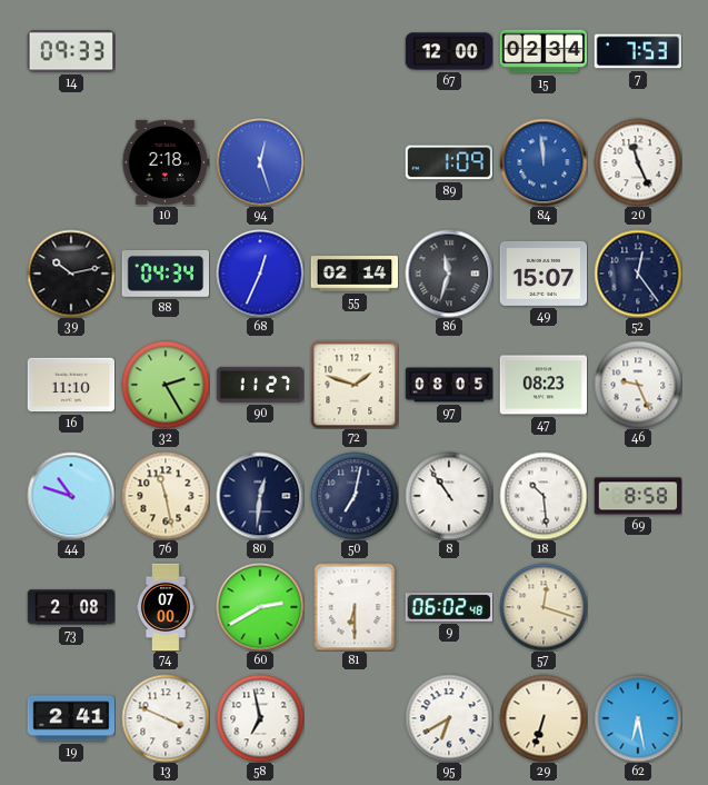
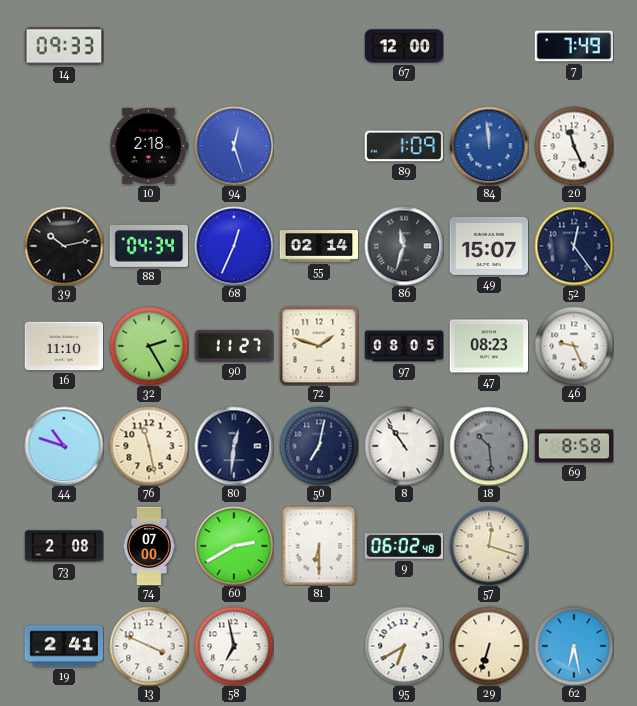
15: 02:34 -> none
7: 7:53 -> 7:49
18 dial: white -> grey
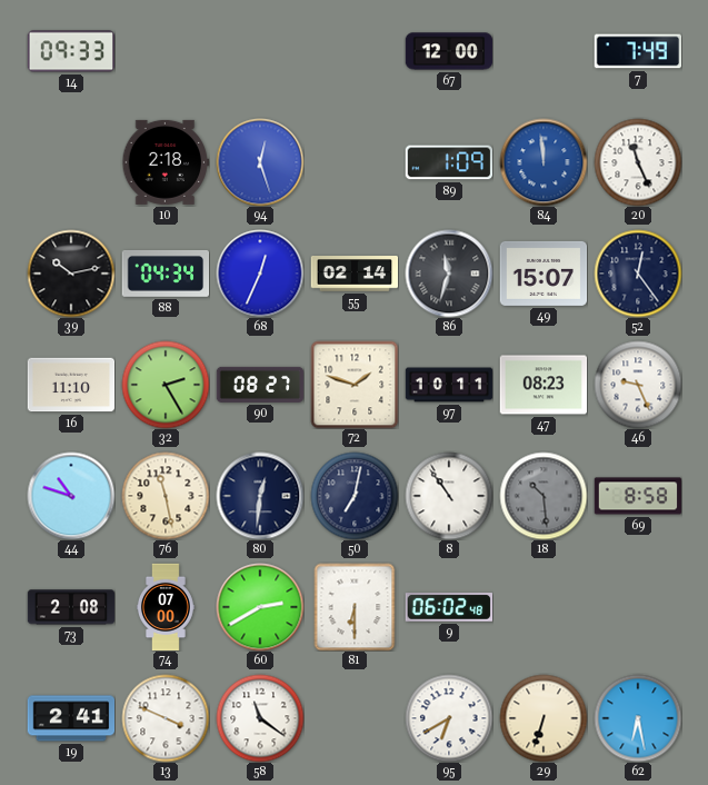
90: 11:27 -> 08:27
97: 08:05 -> 10:11
57: 12:18 -> none
58: 6:58 -> 11:21
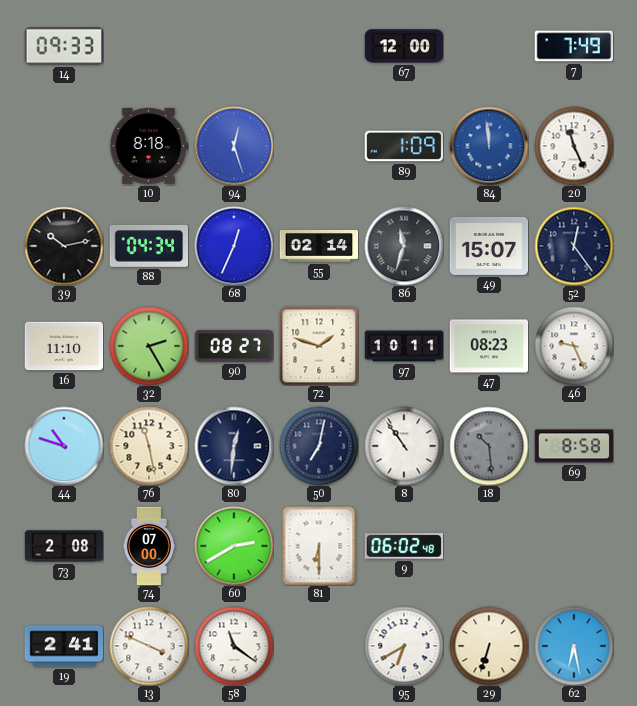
10: 2:18 -> 8:18
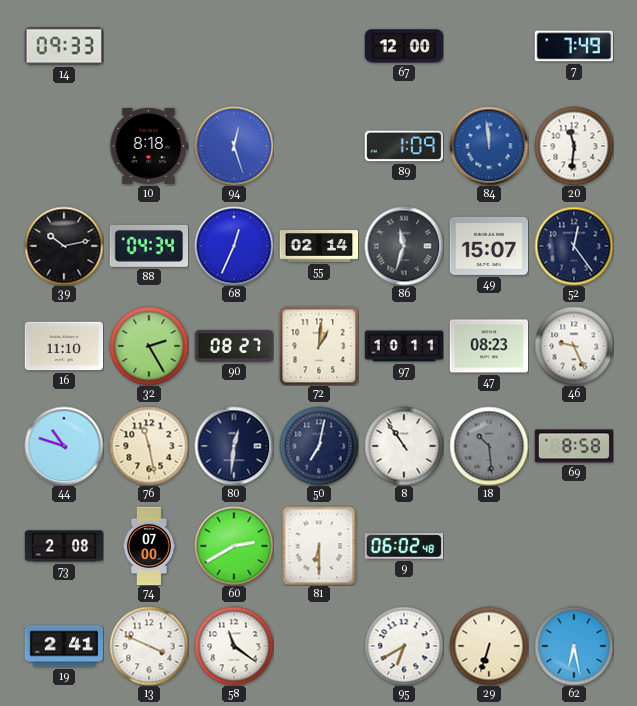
20: 11:26 -> 11:31
72: 1:48 -> 1:01
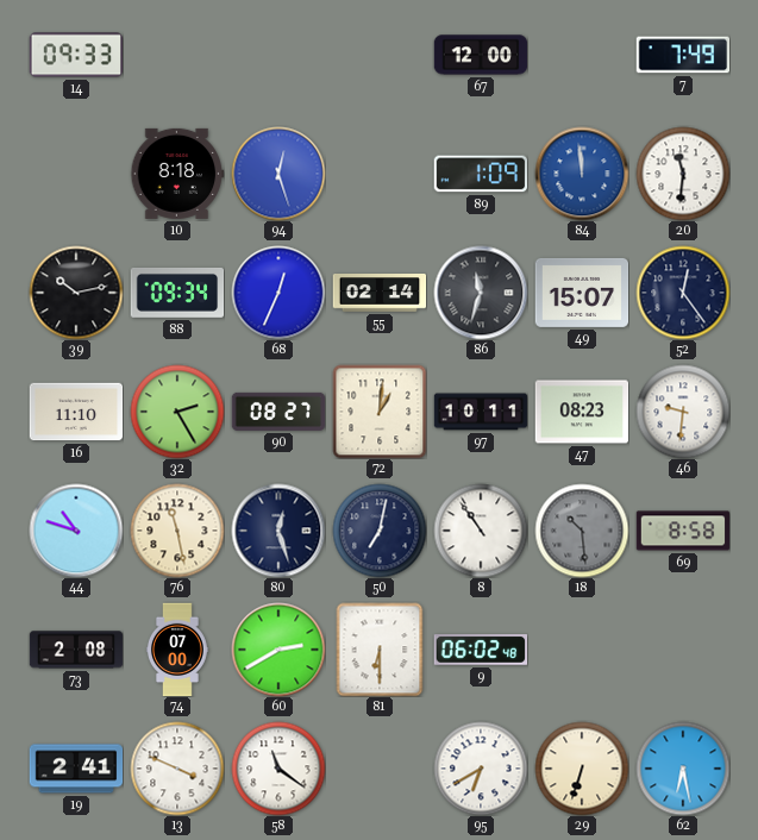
88: 04:34 -> 09:34
46: 9:26 -> 9:31
80: 12:31 -> 12:27
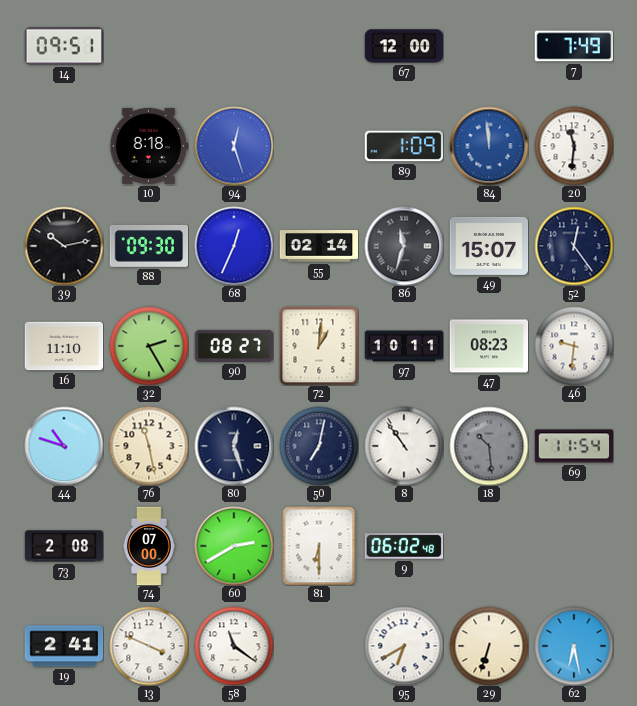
14: 09:33 -> 09:51
88: 09:34 -> 09:30
69: 8:58 -> 11:54
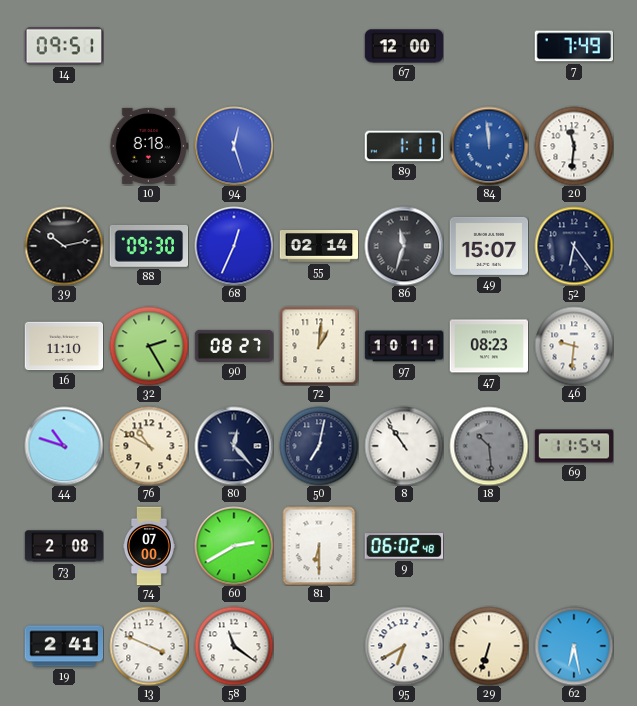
89: 1:09 -> 1:11
52: 12:24 -> 6:24
76: 11:28 -> 10:50
80: 12:27 -> 12:23
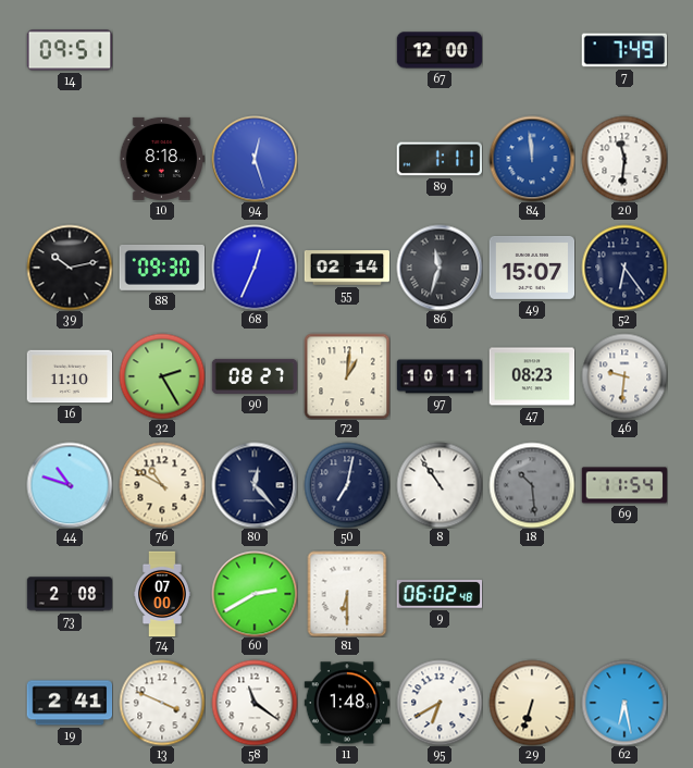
11: none -> 1:48
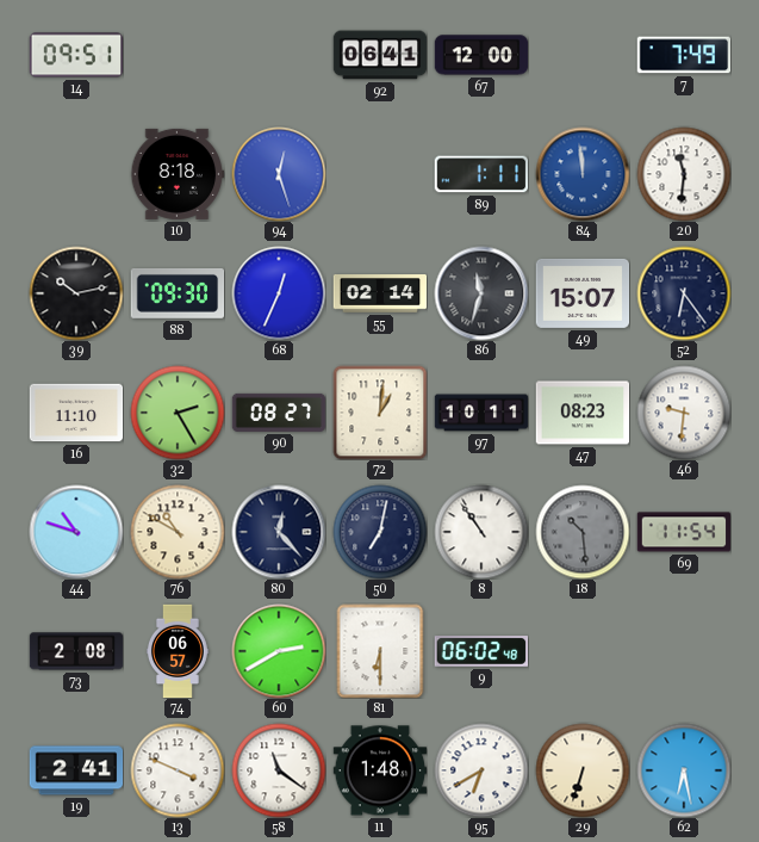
92: none -> 06:41
74: 07:00 -> 06:57
